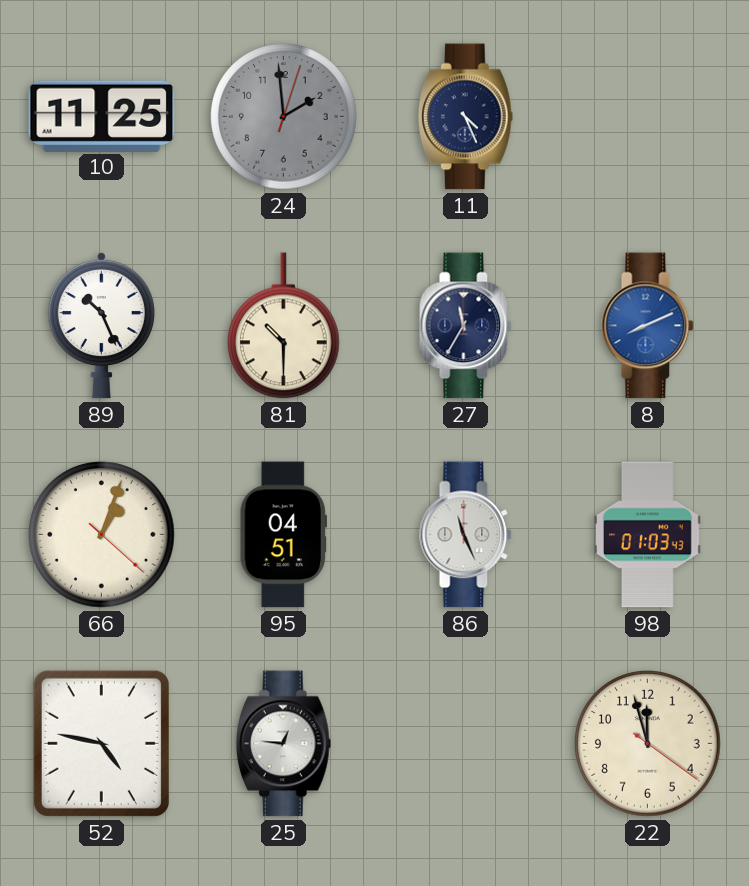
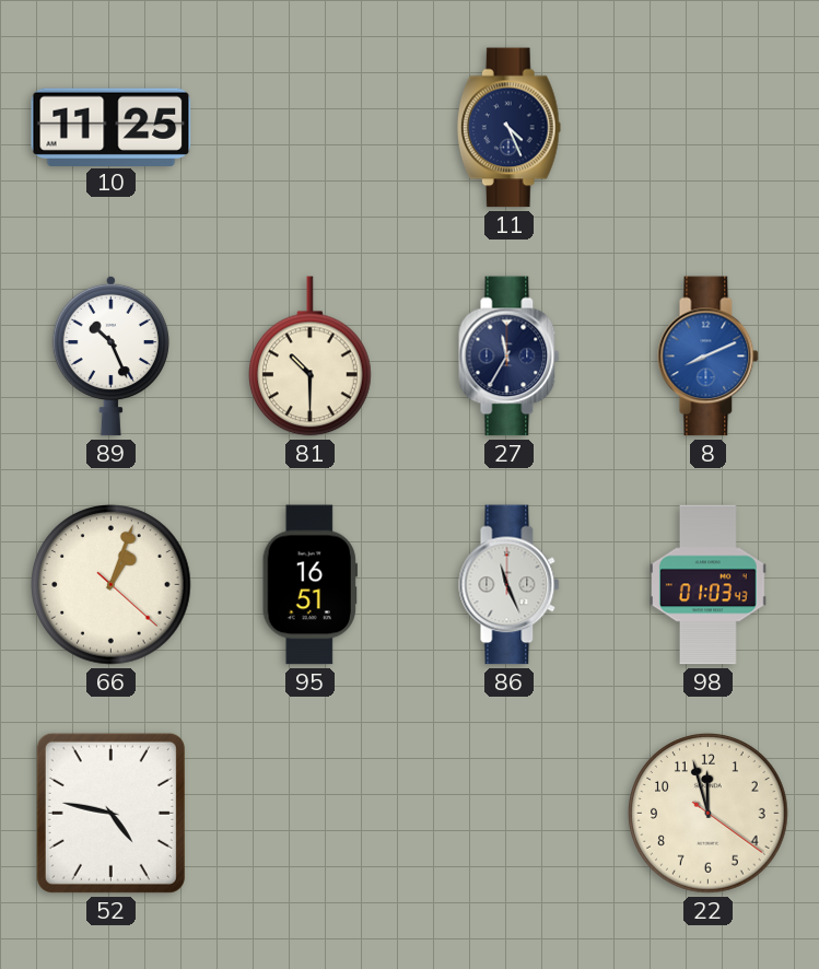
24: 1:59 -> none
95: 04:51 -> 16:51
25: 12:46 -> none
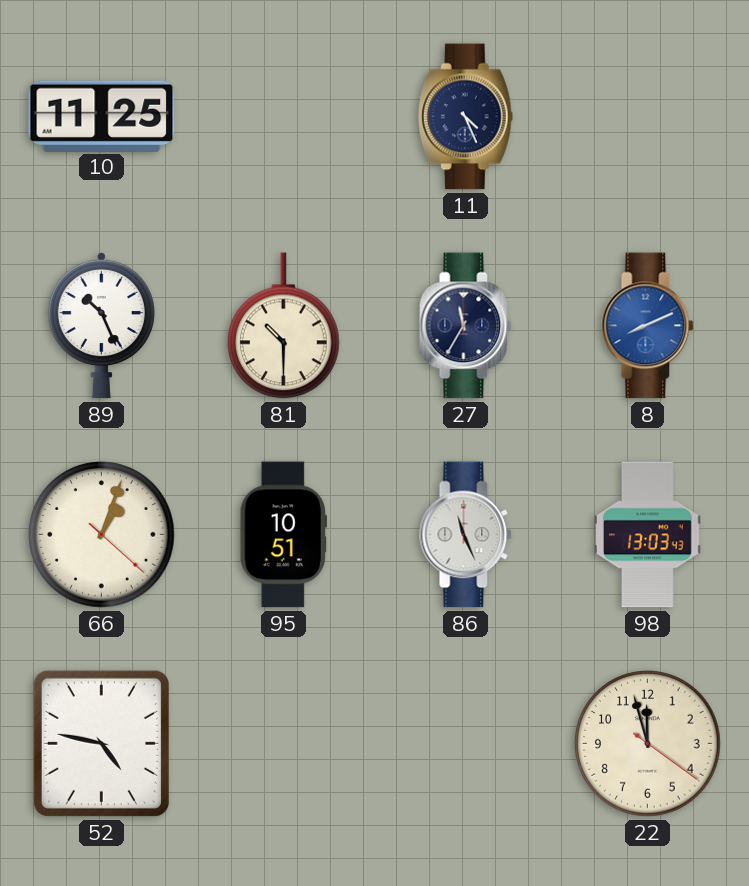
95: 16:51 -> 10:51
98: 01:03 -> 13:03
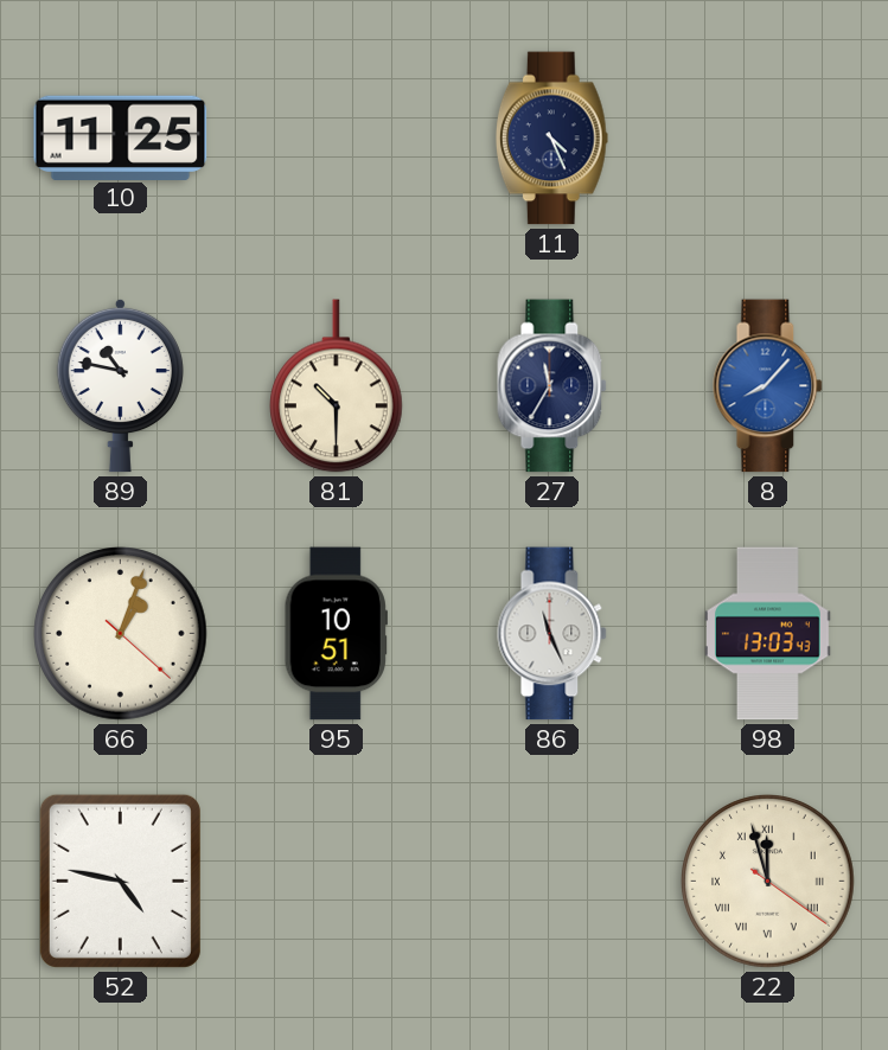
89: 10:26 -> 10:47
8: 8:11 -> 8:07
22 numerals: Arabic -> Roman
